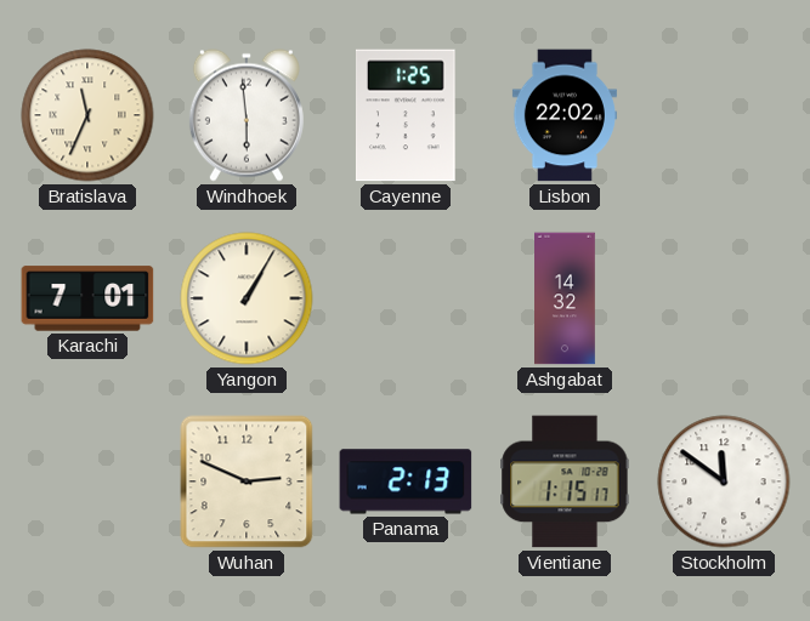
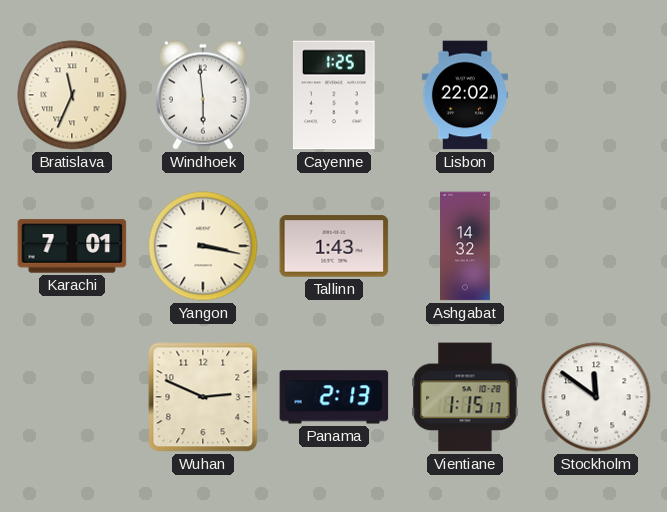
Yangon: 1:05 -> 3:17
Tallinn: none -> 1:43
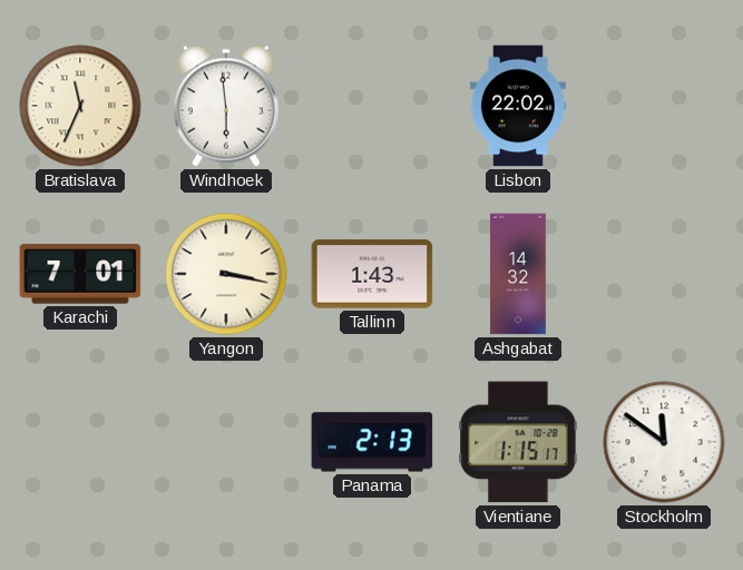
Cayenne: 1:25 -> none
Wuhan: 2:49 -> none
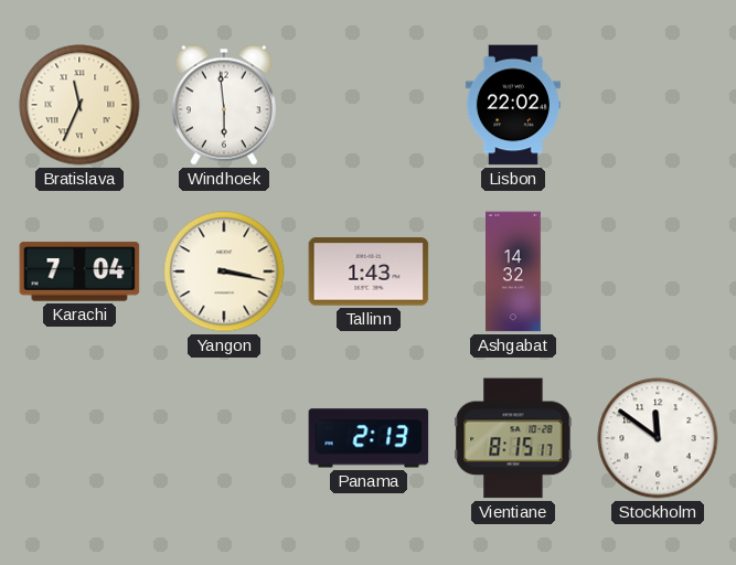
Karachi: 7:01 -> 7:04
Vientiane: 1:15 -> 8:15
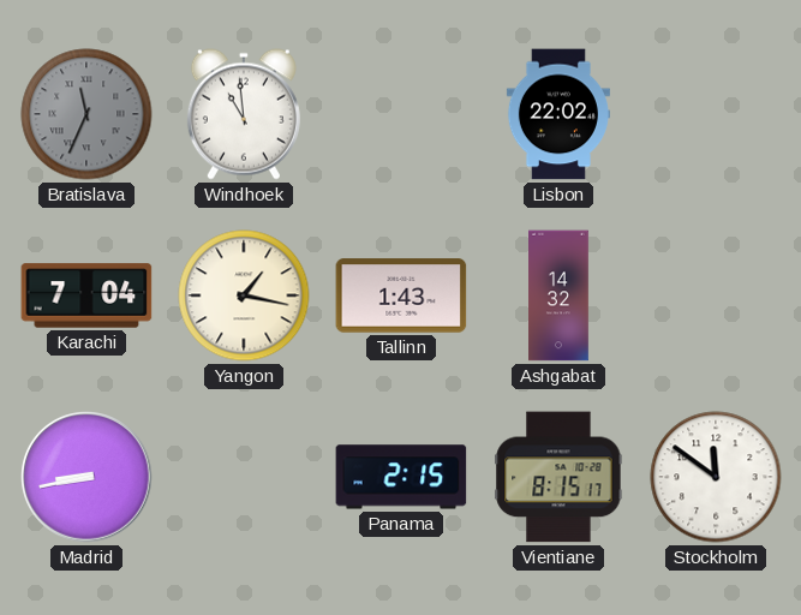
Bratislava dial: cream -> grey
Windhoek: 5:59 -> 10:59
Yangon: 3:17 -> 1:17
Madrid: none -> 8:43
Panama: 2:13 -> 2:15
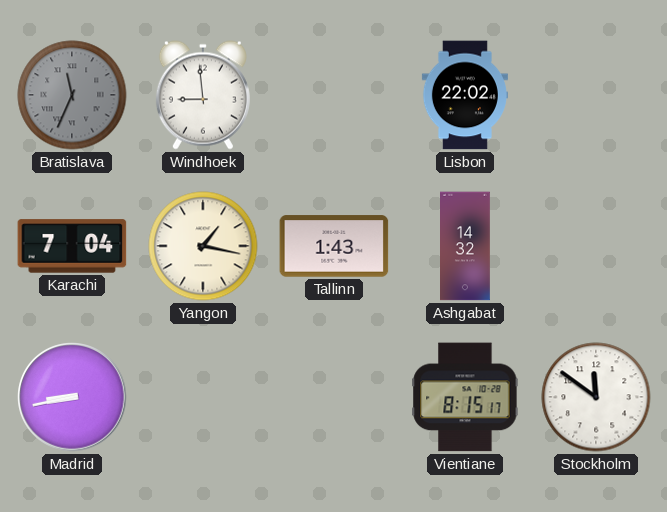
Windhoek: 10:59 -> 8:59
Panama: 2:15 -> none
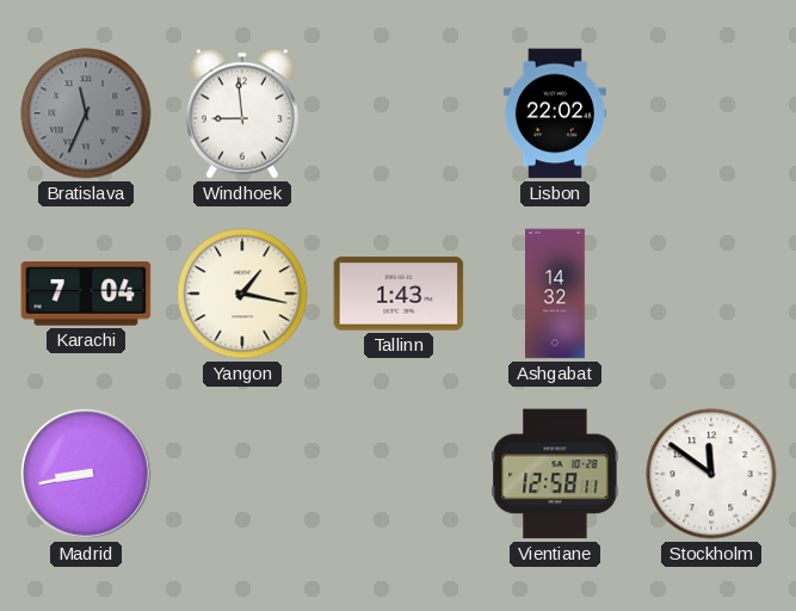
Vientiane: 8:15 -> 12:58
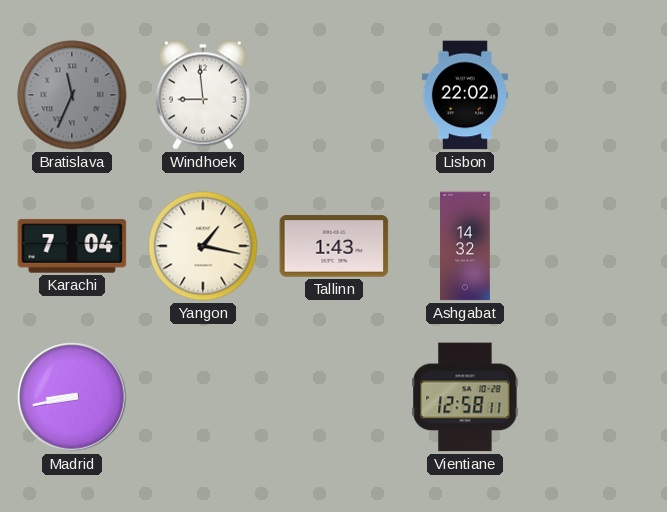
Stockholm: 11:51 -> none
